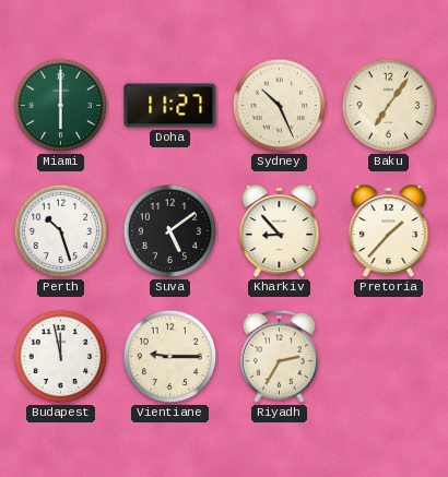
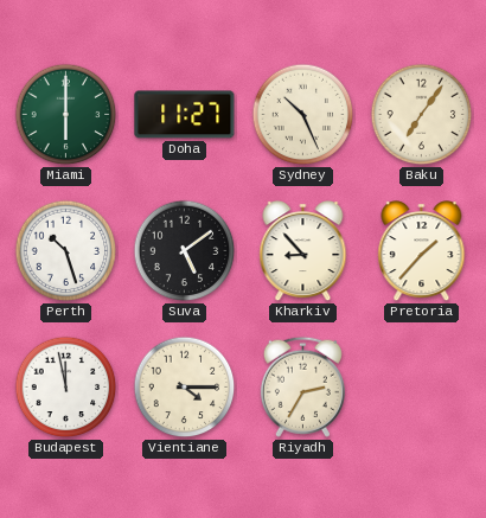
Vientiane: 9:15 -> 4:15
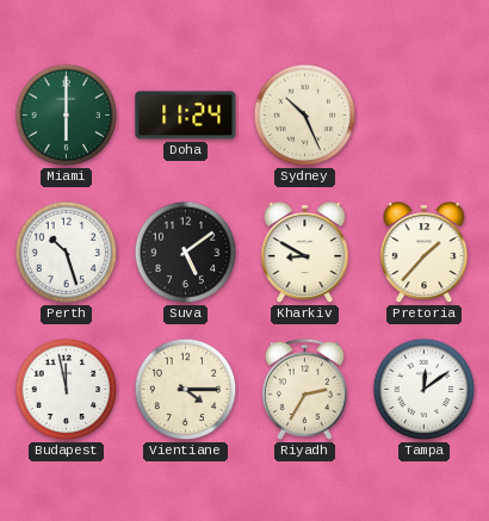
Doha: 11:27 -> 11:24
Baku: 7:06 -> none
Kharkiv: 8:53 -> 8:50
Tampa: none -> 12:09
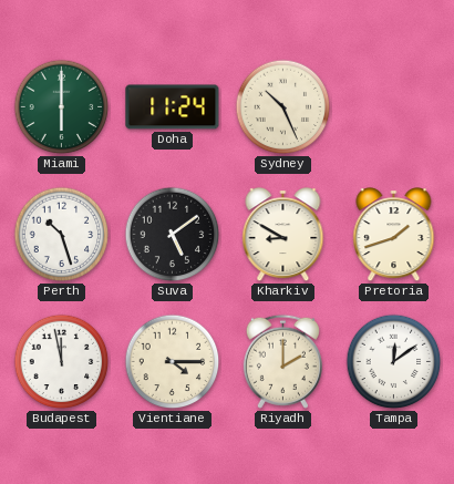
Pretoria: 1:37 -> 1:42
Riyadh: 2:35 -> 2:00
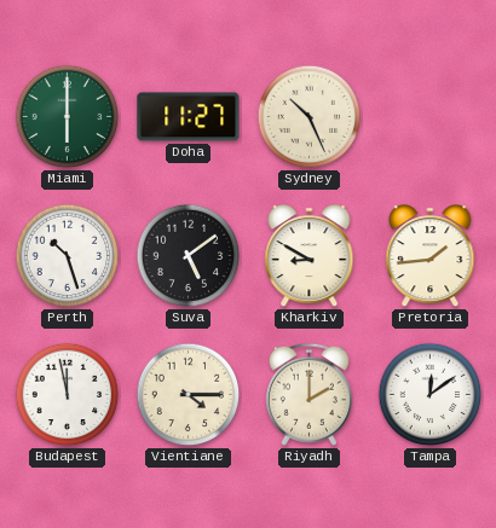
Doha: 11:24 -> 11:27
Pretoria: 1:42 -> 1:44
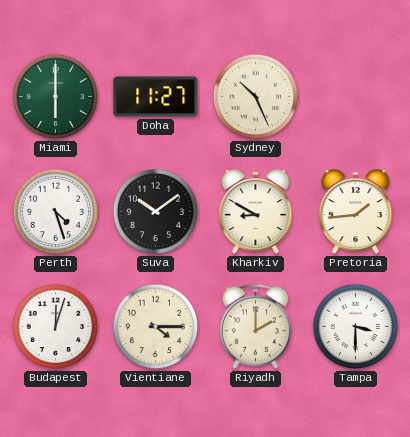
Perth: 10:27 -> 4:27
Suva: 5:09 -> 10:09
Budapest: 11:58 -> 12:03
Tampa: 12:09 -> 3:30
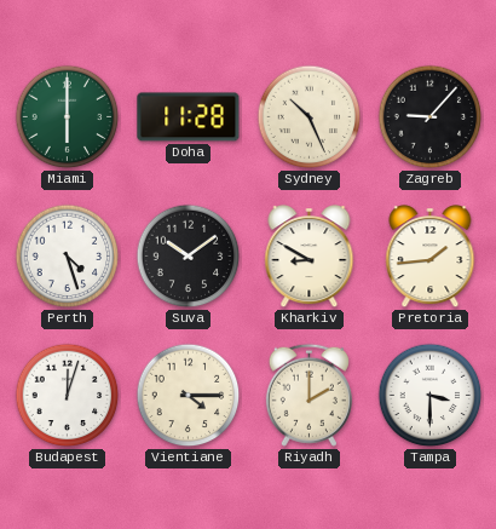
Doha: 11:27 -> 11:28
Zagreb: none -> 9:07
